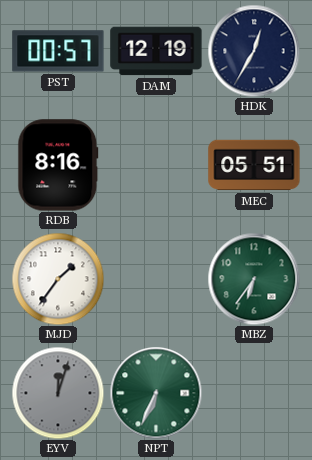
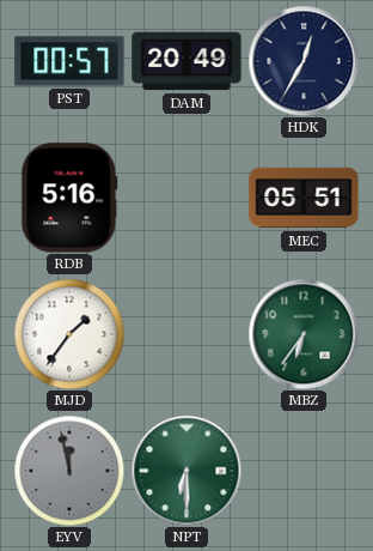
DAM: 12:19 -> 20:49
RDB: 8:16 -> 5:16
EYV: 12:03 -> 11:58
NPT: 6:34 -> 6:30
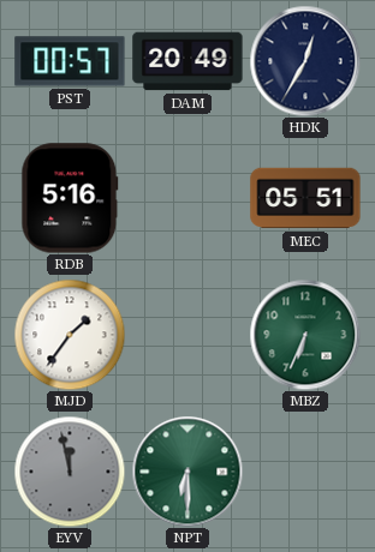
MBZ: 6:36 -> 6:34
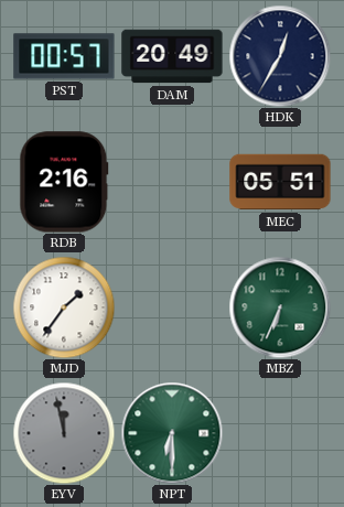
RDB: 5:16 -> 2:16
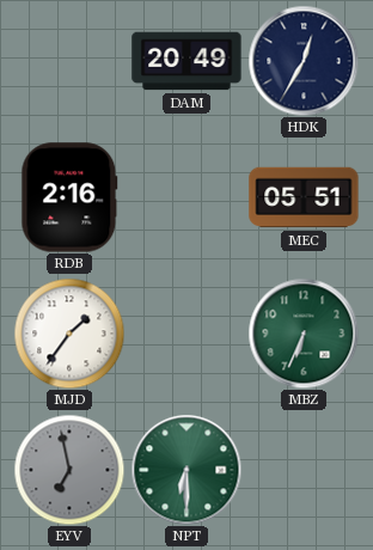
PST: 00:57 -> none
EYV: 11:58 -> 6:58
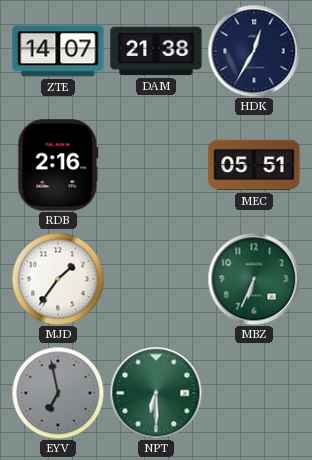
ZTE: none -> 14:07
DAM: 20:49 -> 21:38
